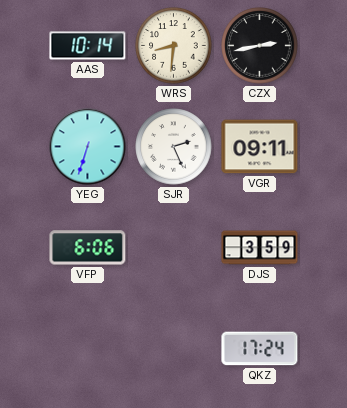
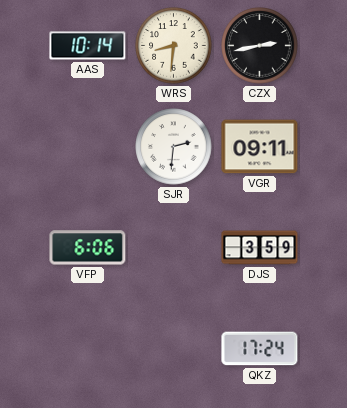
YEG: 6:33 -> none
SJR: 2:26 -> 2:31
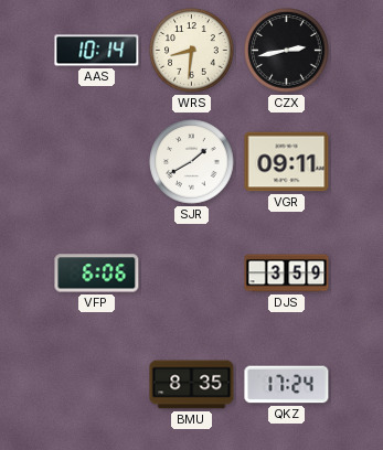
SJR: 2:31 -> 1:40
BMU: none -> 8:35
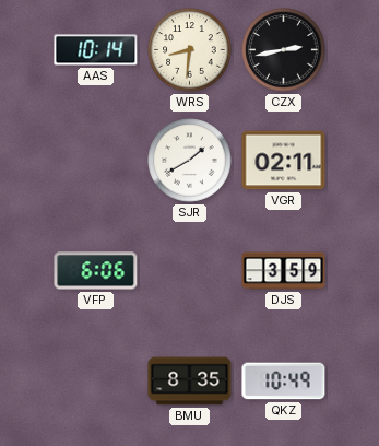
VGR: 09:11 -> 02:11
QKZ: 17:24 -> 10:49
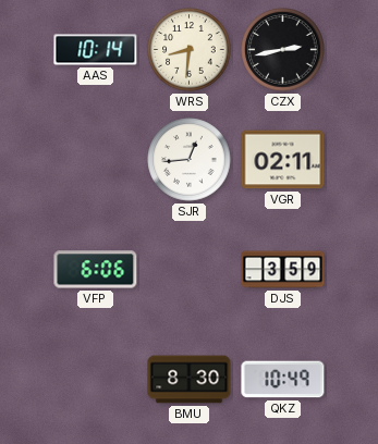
SJR: 1:40 -> 12:44
BMU: 8:35 -> 8:30
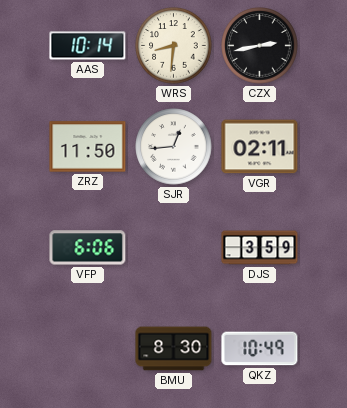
ZRZ: none -> 11:50
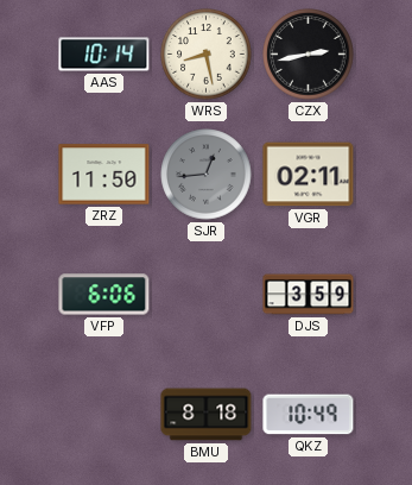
WRS: 8:31 -> 8:28
SJR dial: white -> grey
BMU: 8:30 -> 8:18
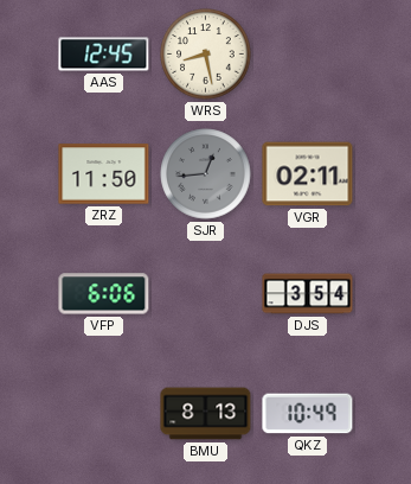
AAS: 10:14 -> 12:45
CZX: 2:43 -> none
DJS: 3:59 -> 3:54
BMU: 8:18 -> 8:13
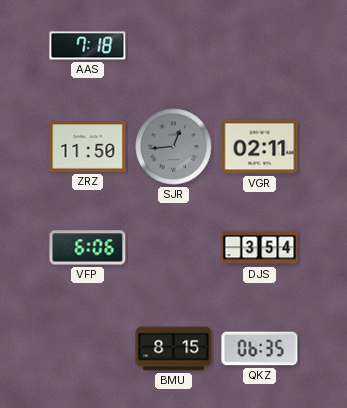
AAS: 12:45 -> 7:18
WRS: 8:28 -> none
BMU: 8:13 -> 8:15
QKZ: 10:49 -> 06:35
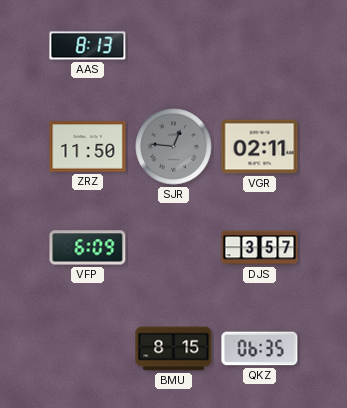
AAS: 7:18 -> 8:13
SJR: 12:44 -> 12:46
VFP: 6:06 -> 6:09
DJS: 3:54 -> 3:57
